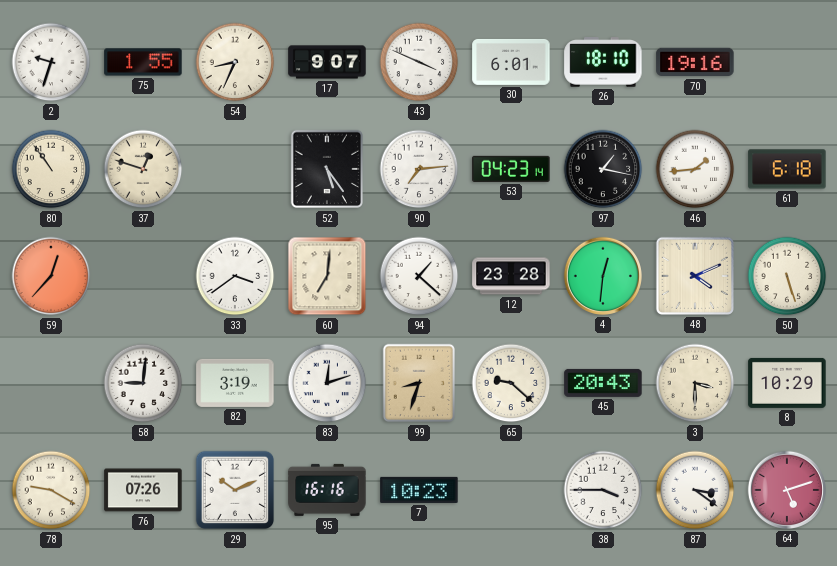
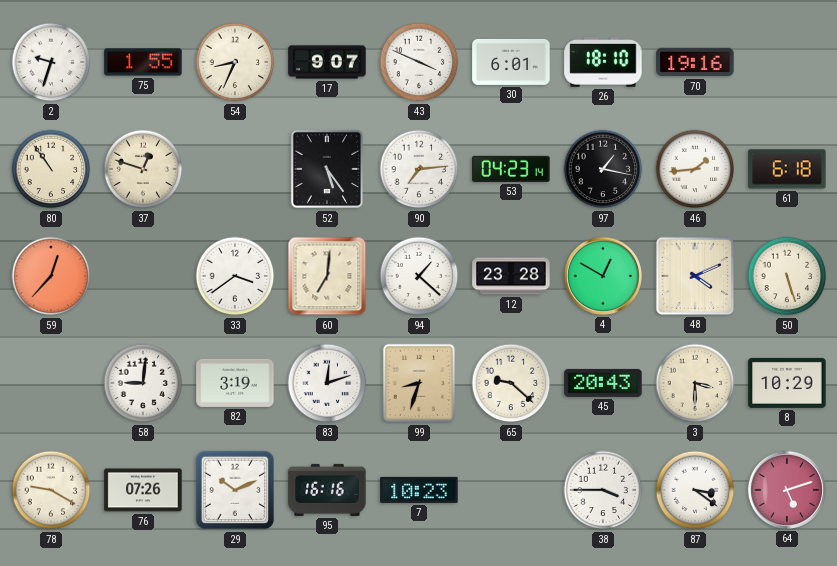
4: 12:31 -> 12:50
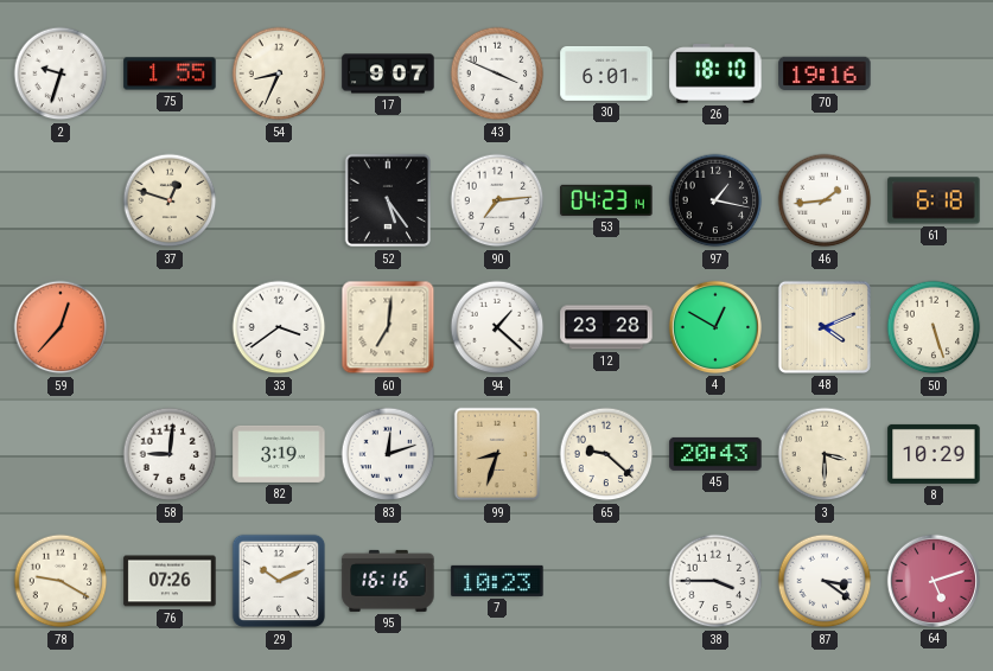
80: 10:54 -> none
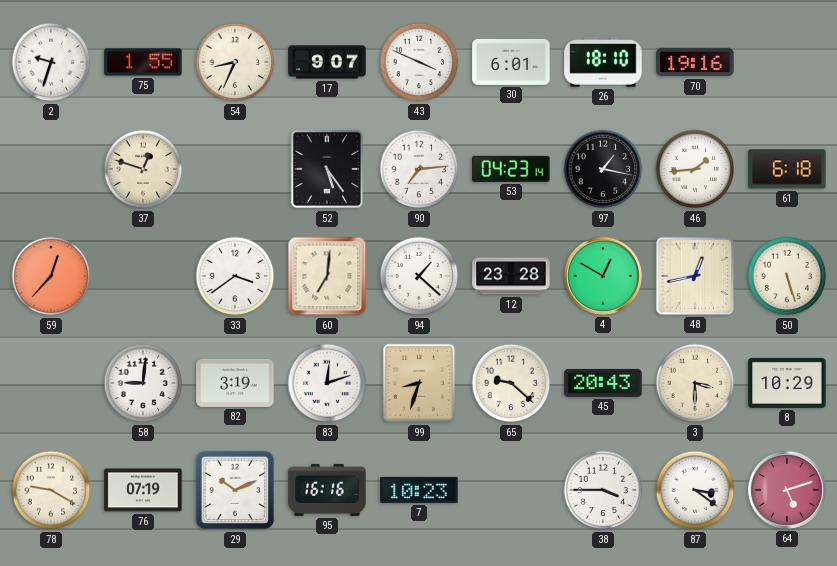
48: 4:11 -> 12:43
76: 07:26 -> 07:19
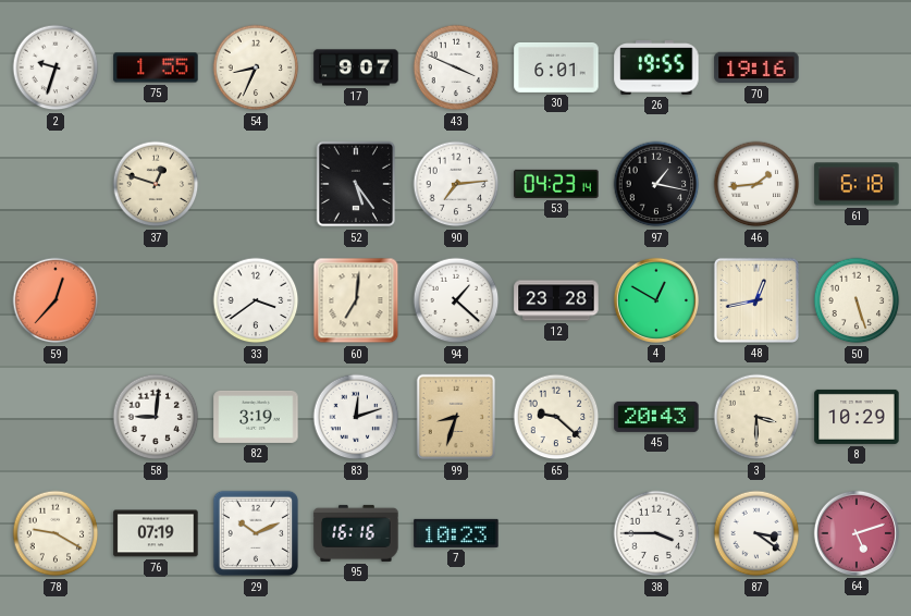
26: 18:10 -> 19:55
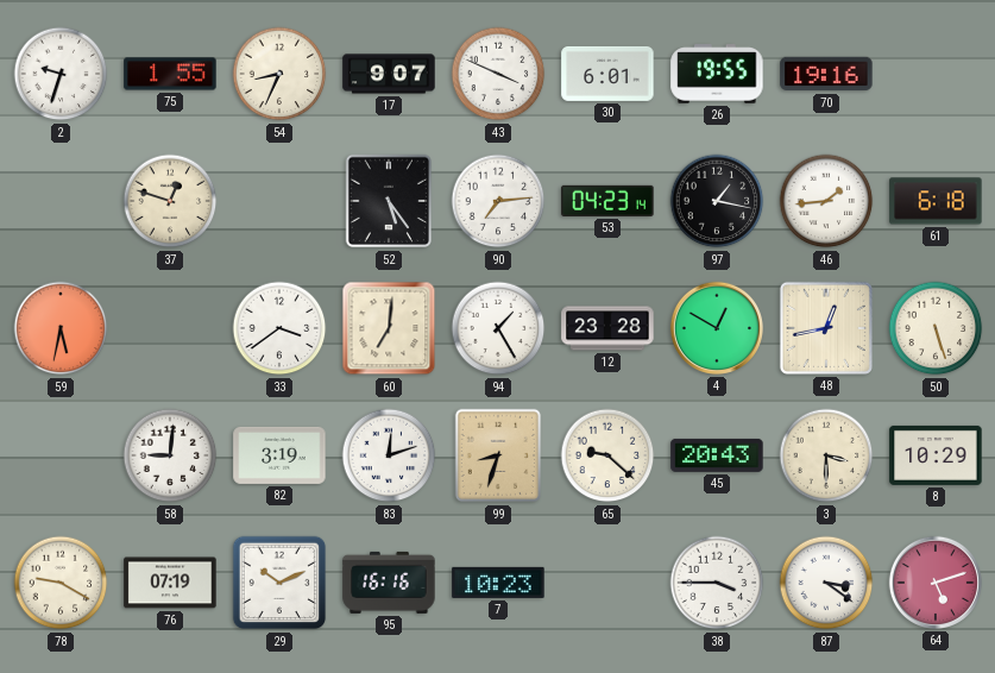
59: 12:37 -> 5:32
94: 1:22 -> 1:25
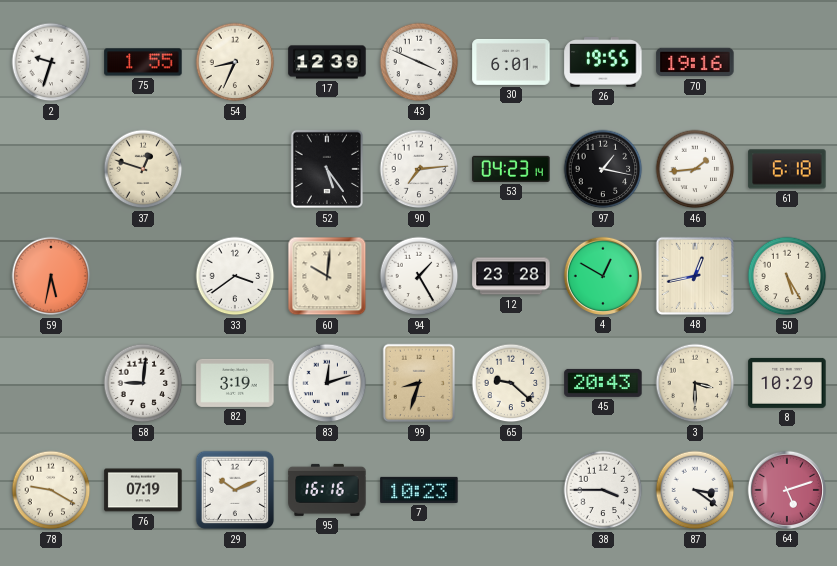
17: 9:07 -> 12:39
60: 7:01 -> 10:01
50: 5:27 -> 5:25
